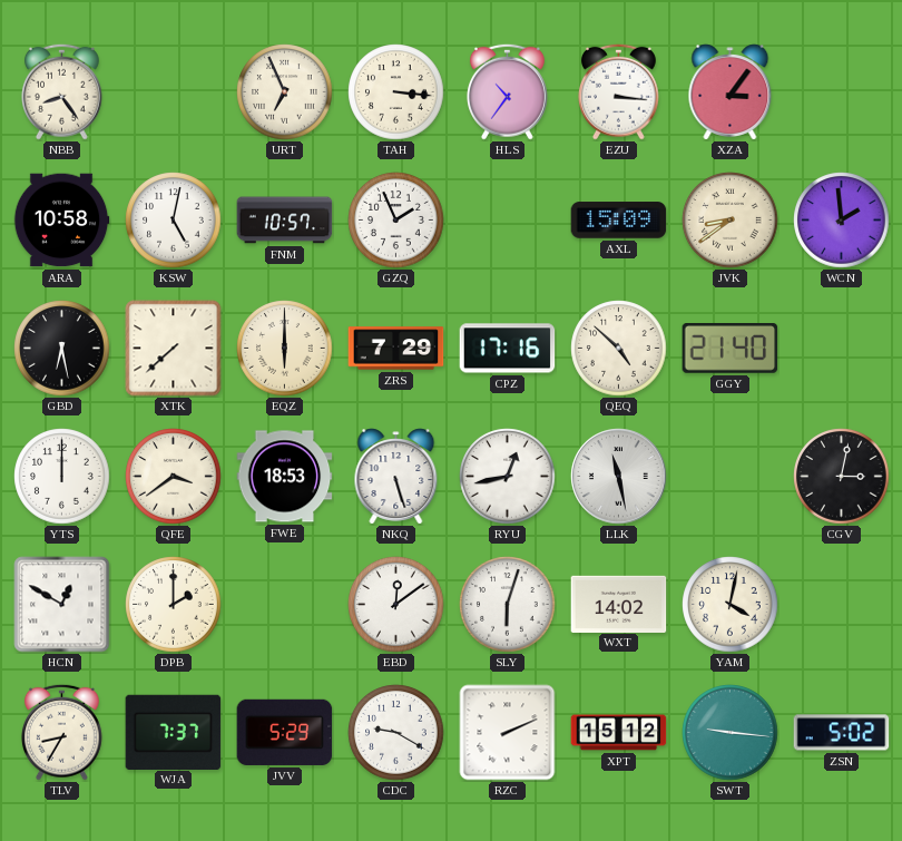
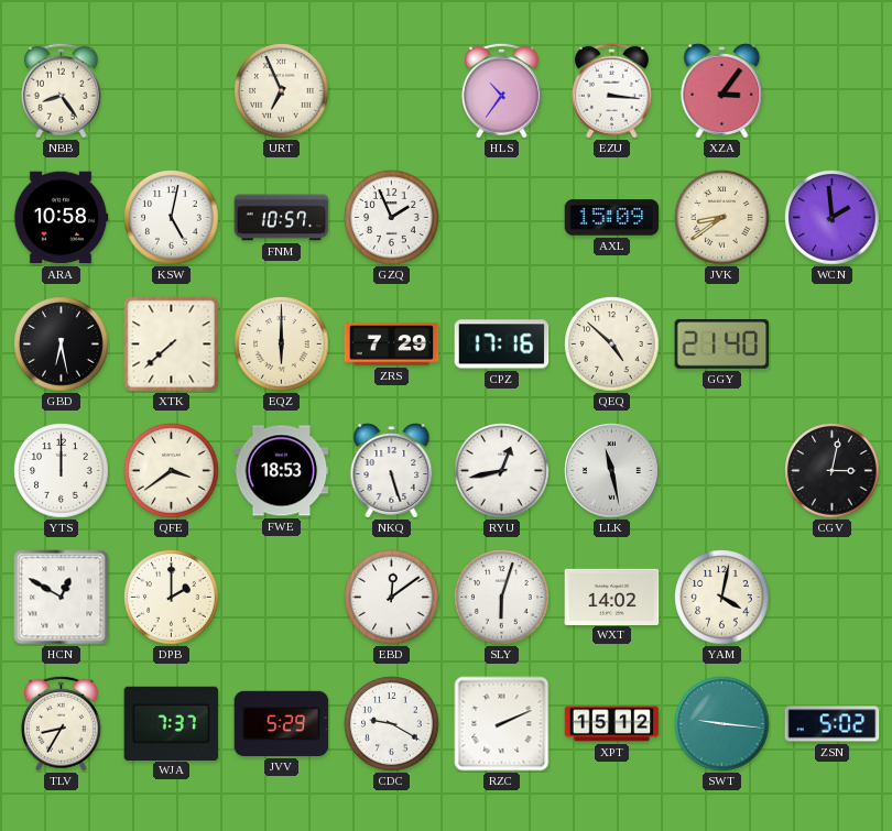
TAH: 3:16 -> none
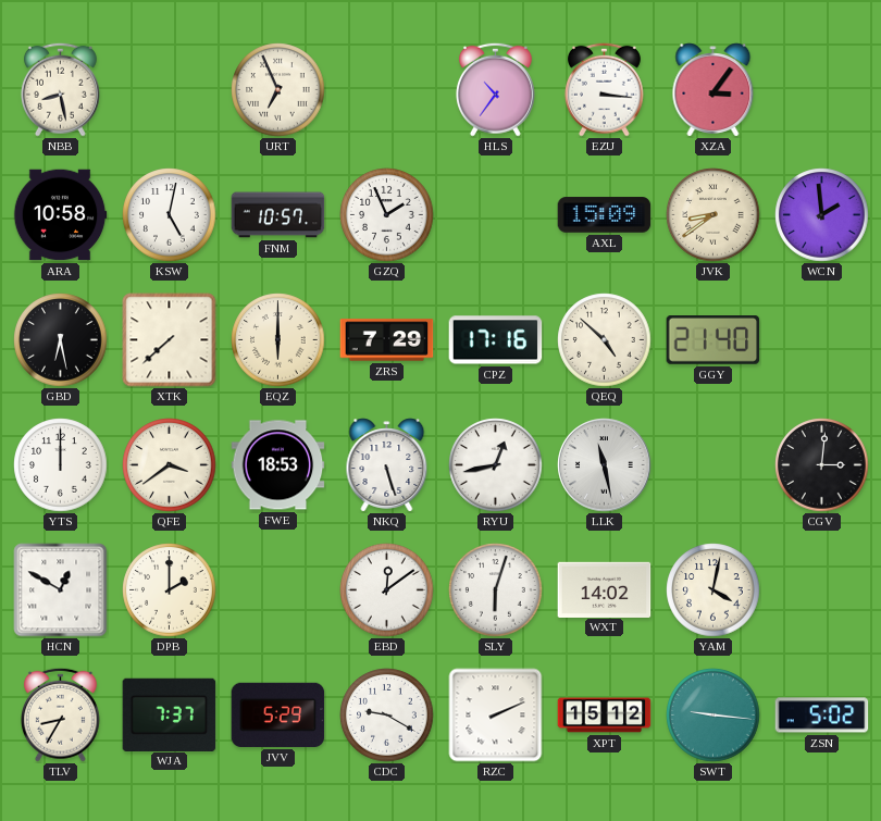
NBB: 8:24 -> 8:28
CGV: 3:02 -> 3:01
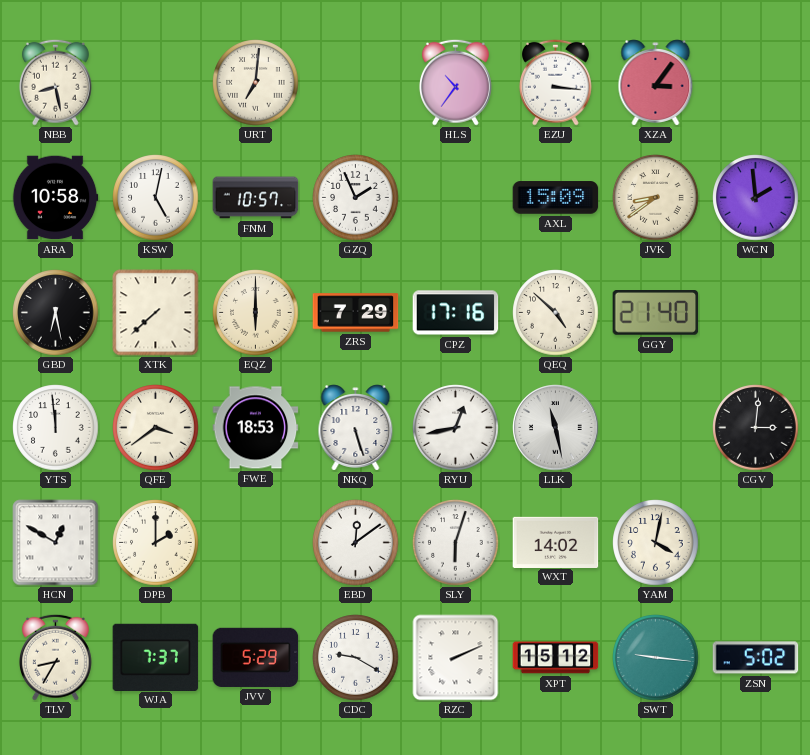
URT: 6:56 -> 7:01
YTS: 12:00 -> 11:59
